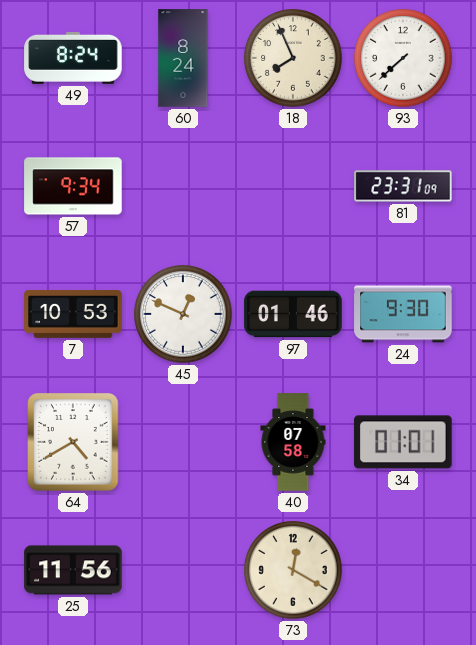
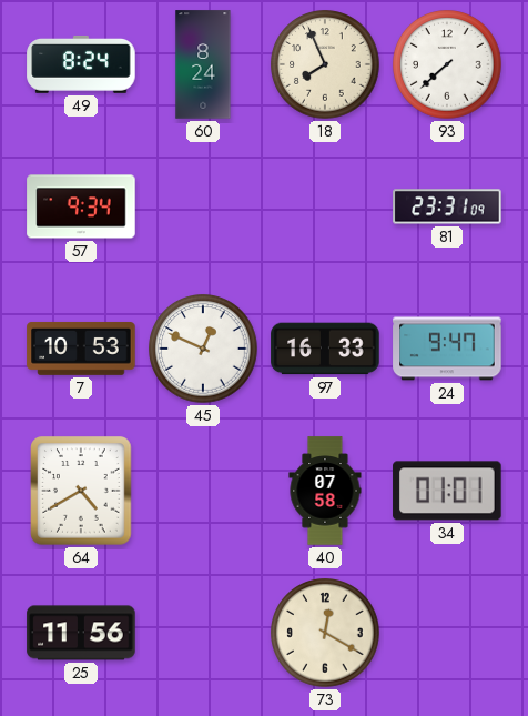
97: 01:46 -> 16:33
24: 9:30 -> 9:47
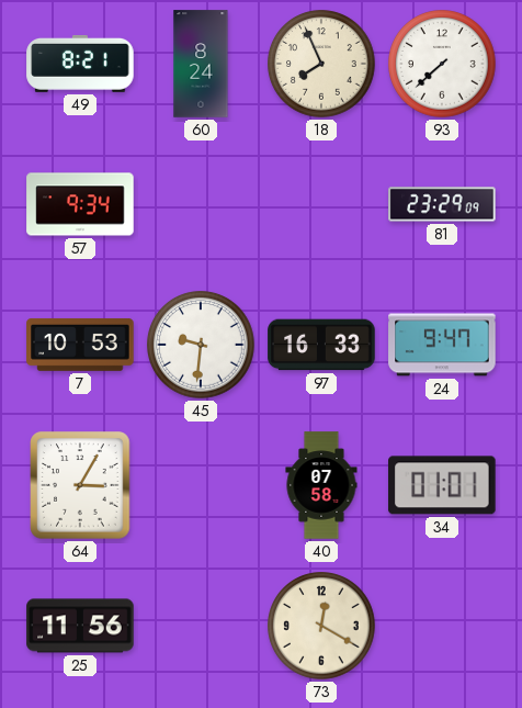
49: 8:24 -> 8:21
81: 23:31 -> 23:29
45: 12:49 -> 9:31
64: 4:40 -> 3:05
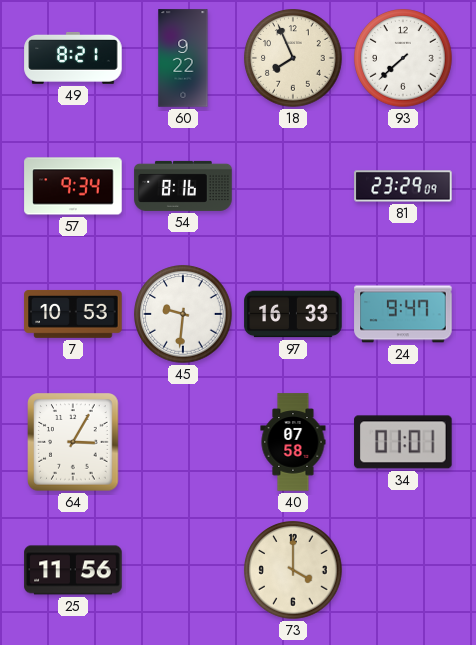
60: 8:24 -> 9:22
54: none -> 8:16
73: 12:20 -> 4:00
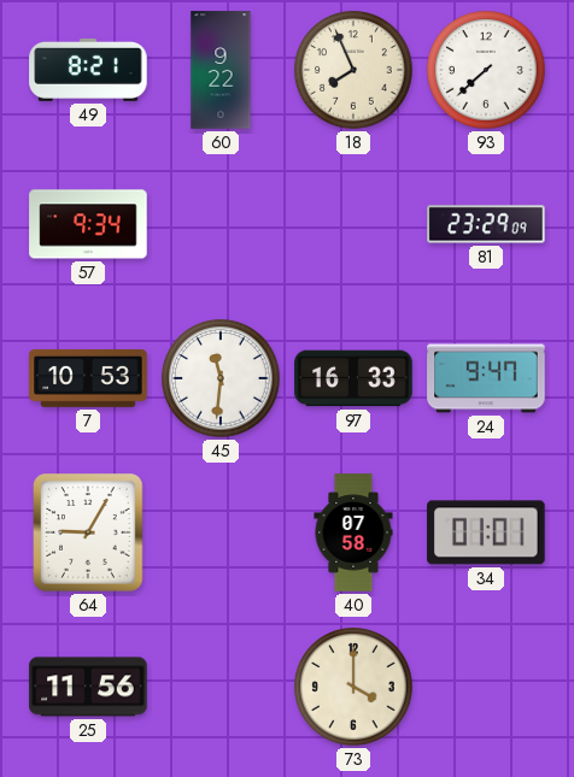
54: 8:16 -> none
45: 9:31 -> 11:31
64: 3:05 -> 9:05
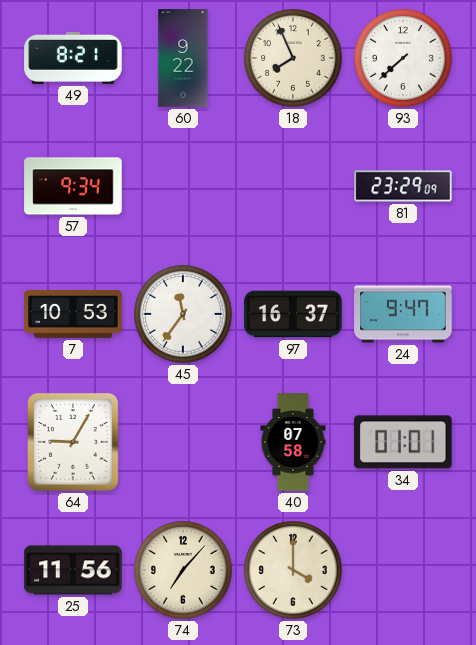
45: 11:31 -> 11:36
97: 16:33 -> 16:37
74: none -> 7:07
